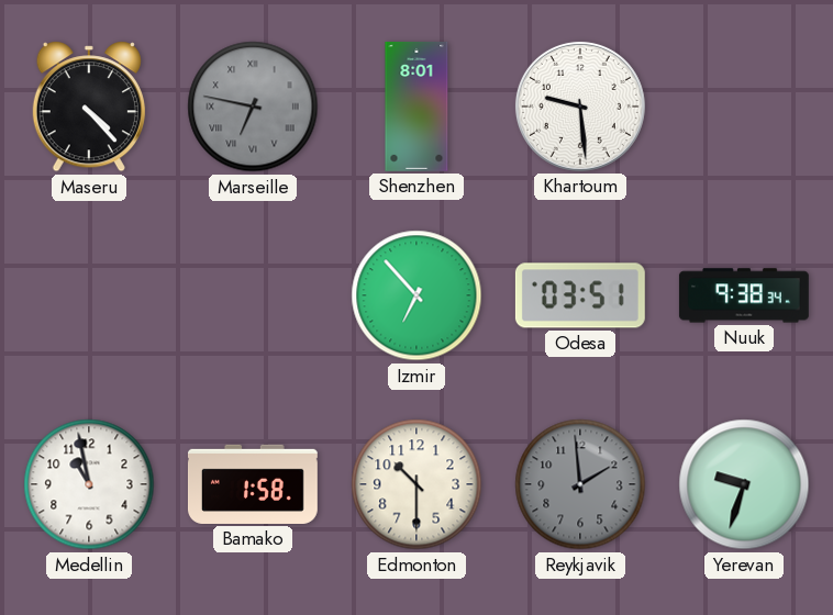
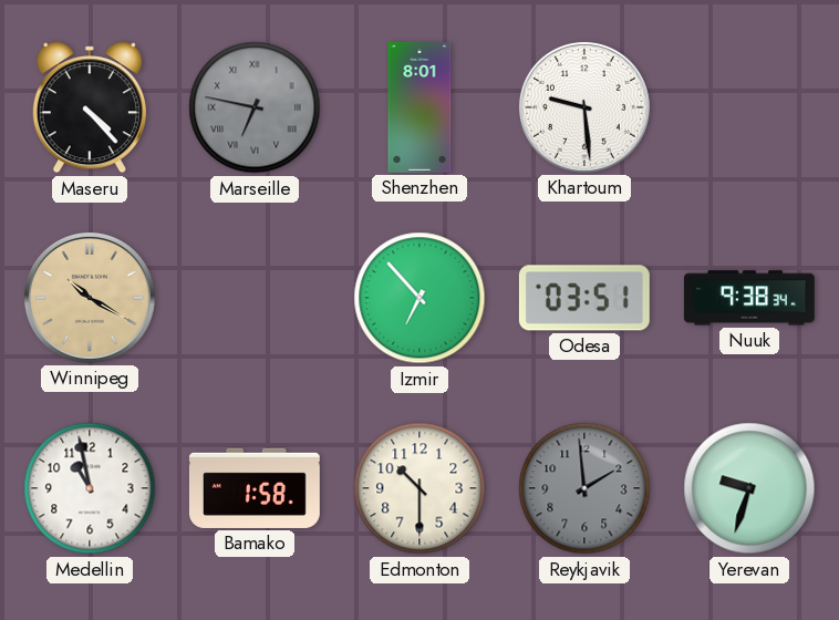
Winnipeg: none -> 10:20
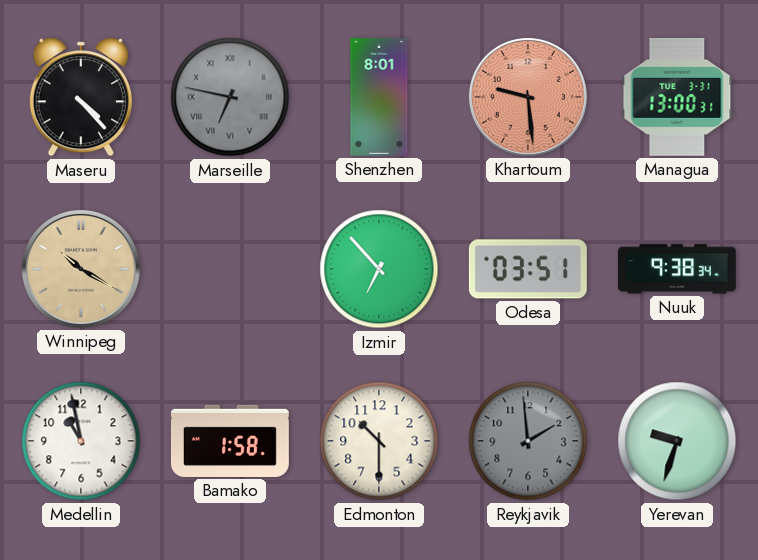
Khartoum dial: white -> salmon
Managua: none -> 13:00
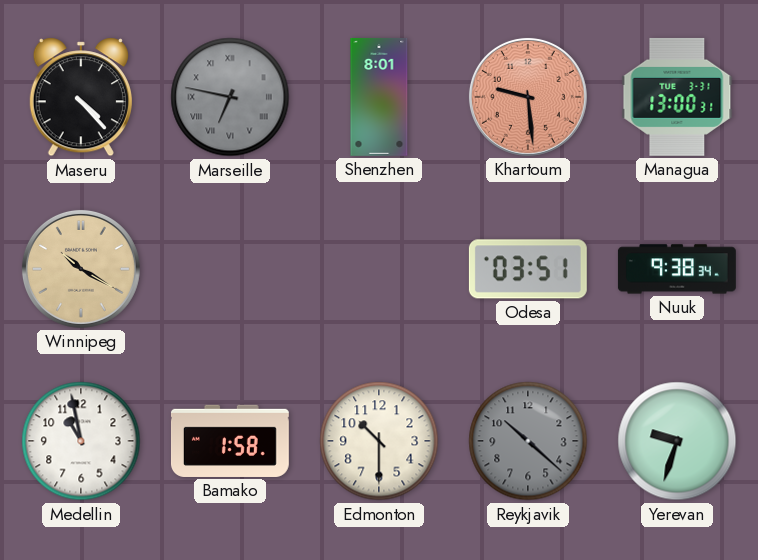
Izmir: 6:53 -> none
Reykjavik: 1:59 -> 10:22
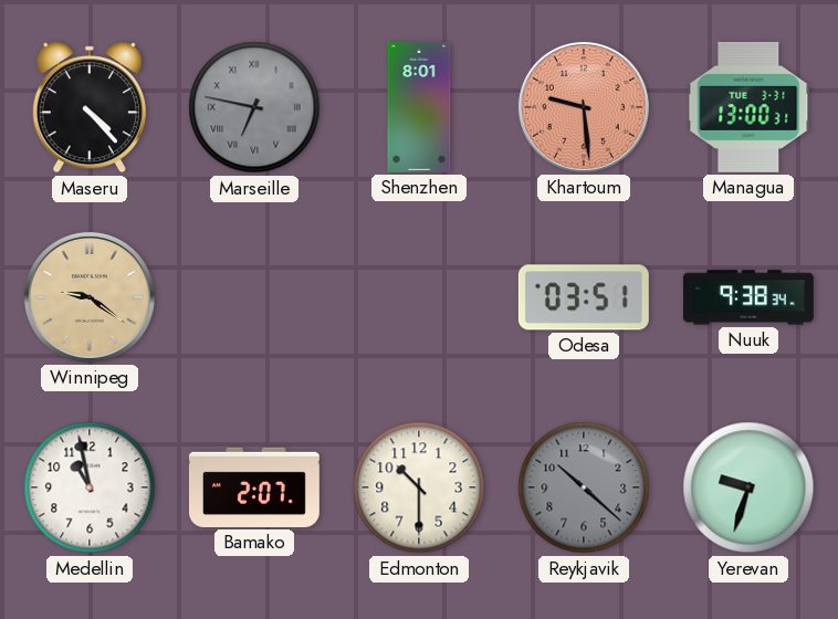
Winnipeg: 10:20 -> 9:21
Bamako: 1:58 -> 2:07
